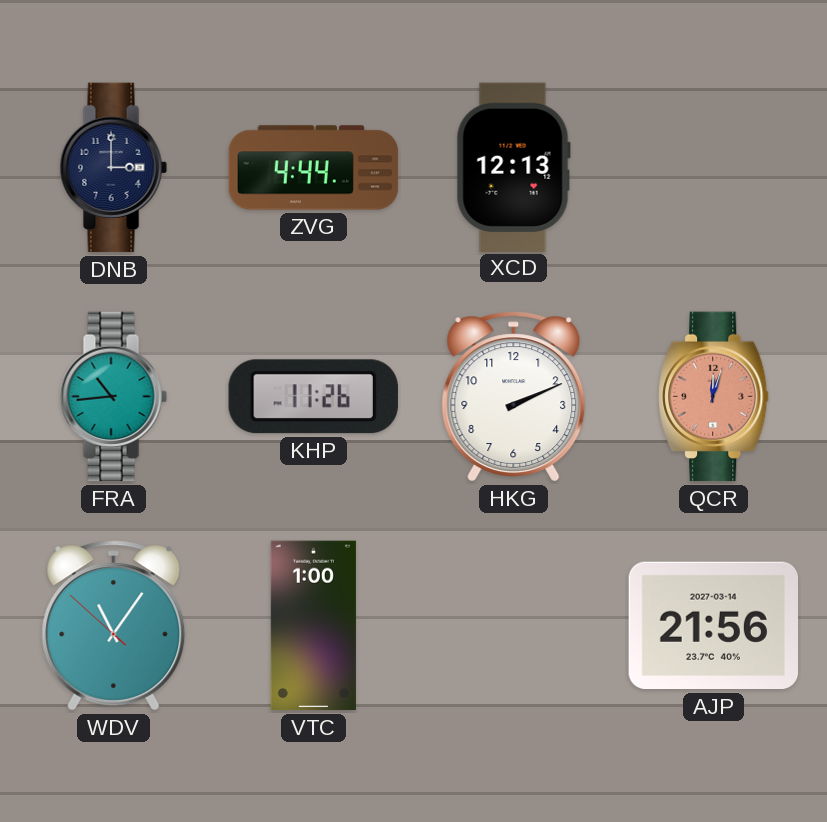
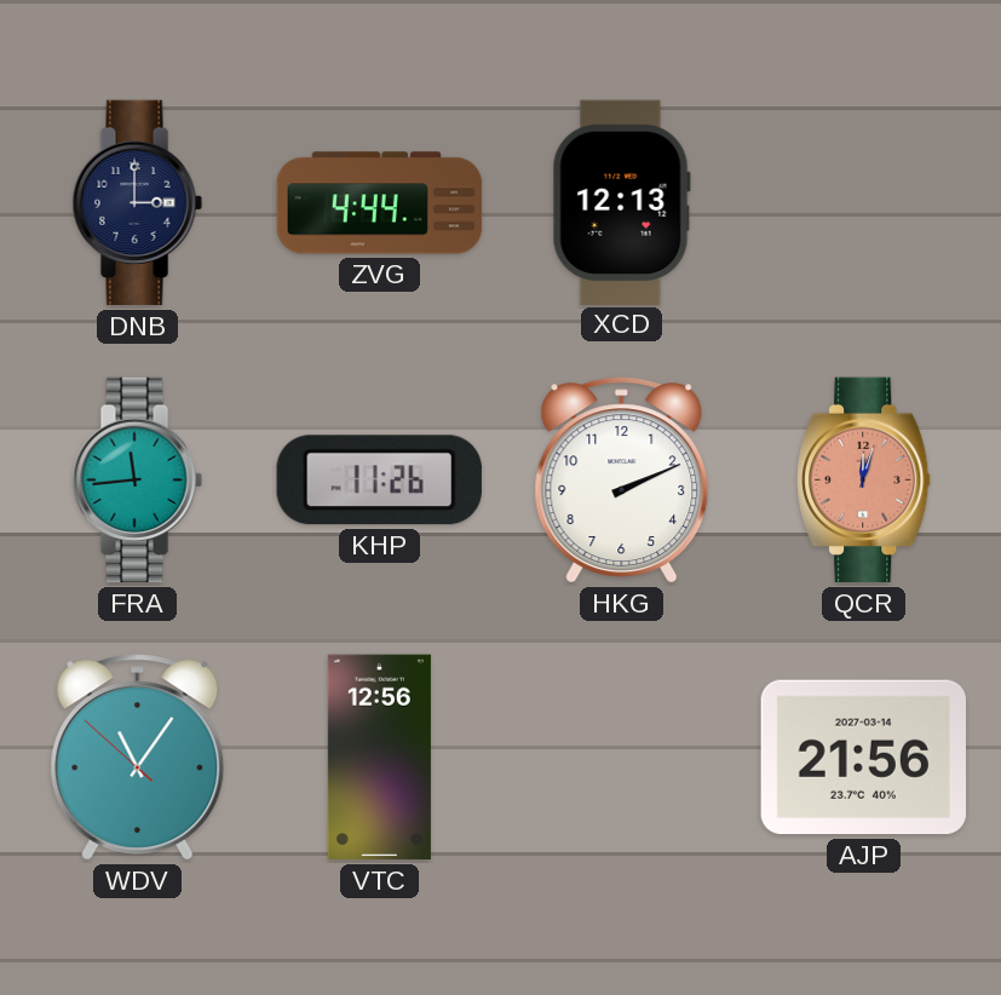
FRA: 10:44 -> 11:44
VTC: 1:00 -> 12:56
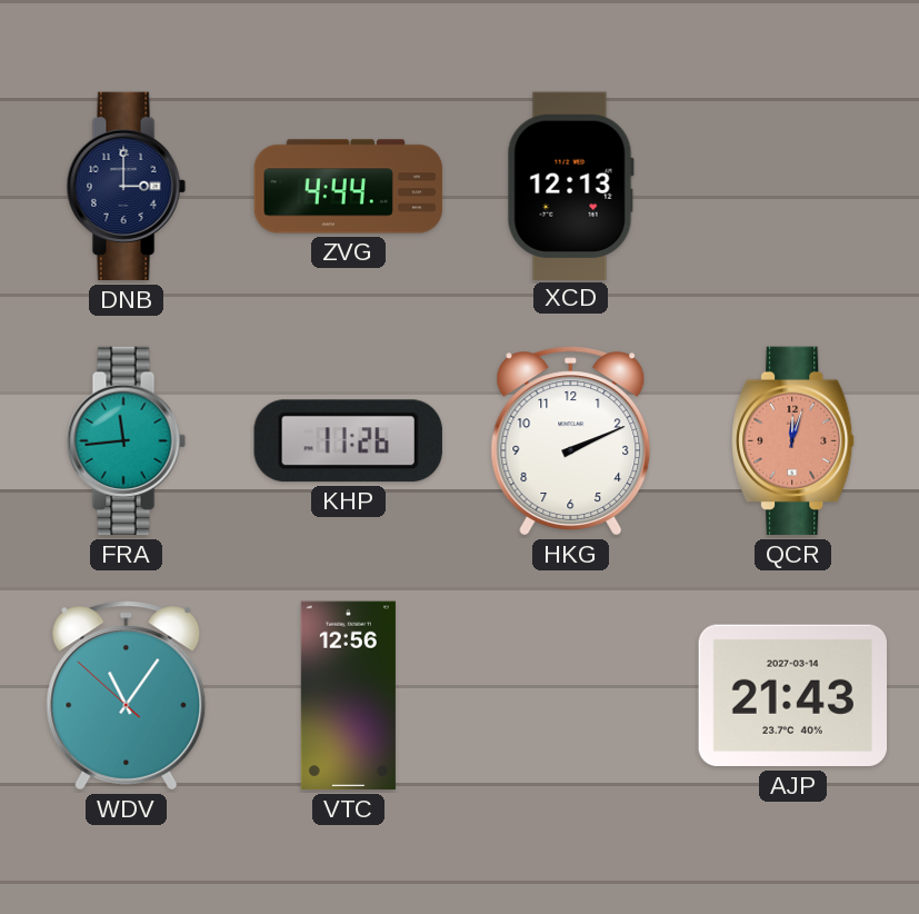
AJP: 21:56 -> 21:43
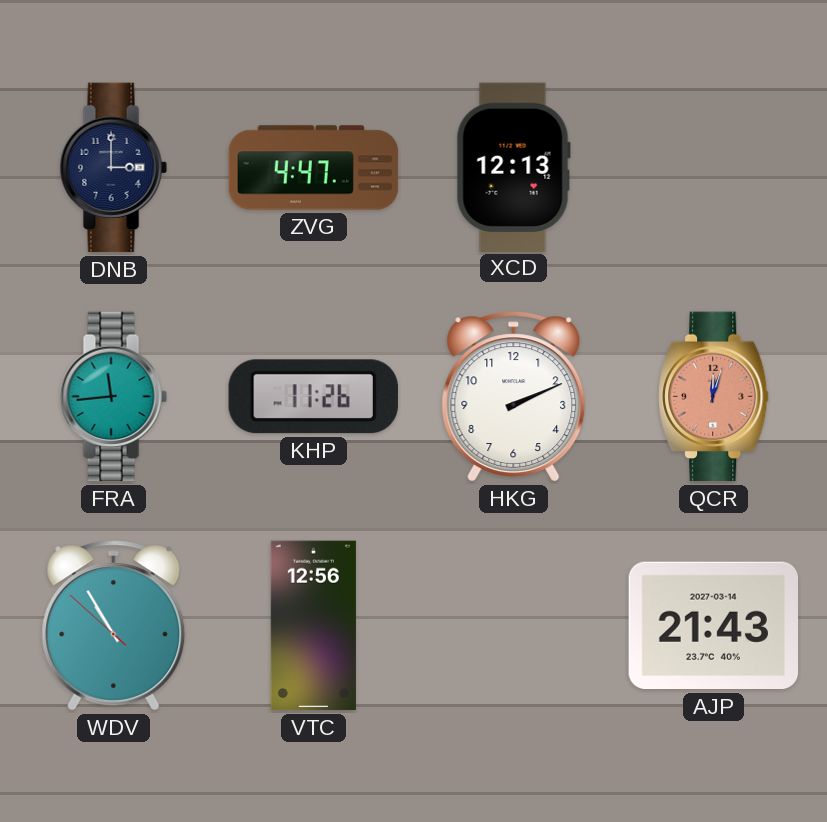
ZVG: 4:44 -> 4:47
WDV: 11:05 -> 10:54
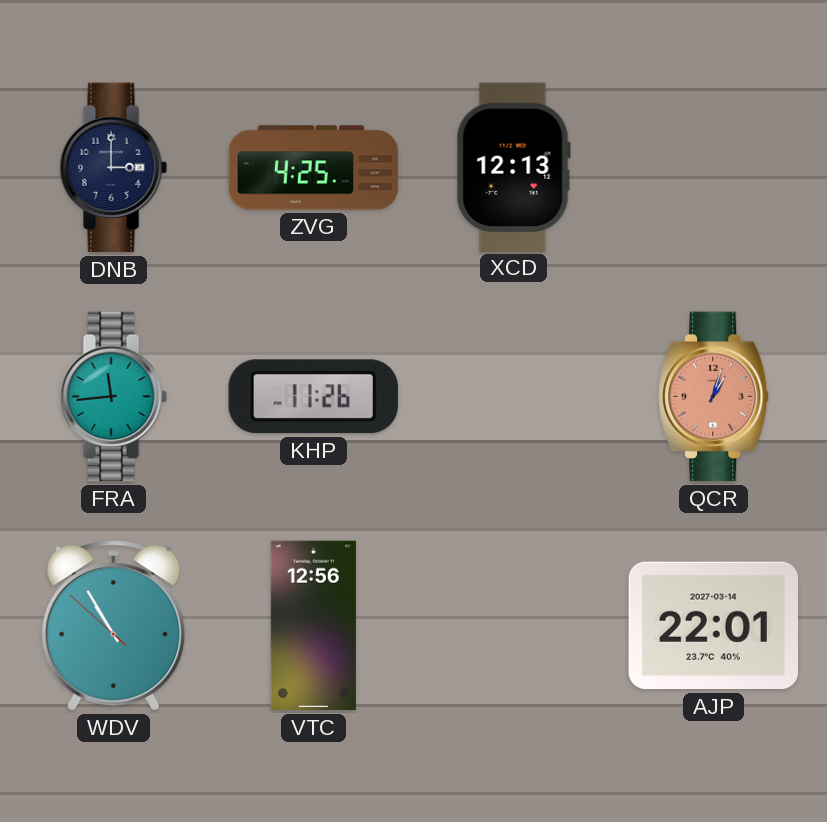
ZVG: 4:47 -> 4:25
HKG: 2:11 -> none
QCR: 12:03 -> 1:03
AJP: 21:43 -> 22:01
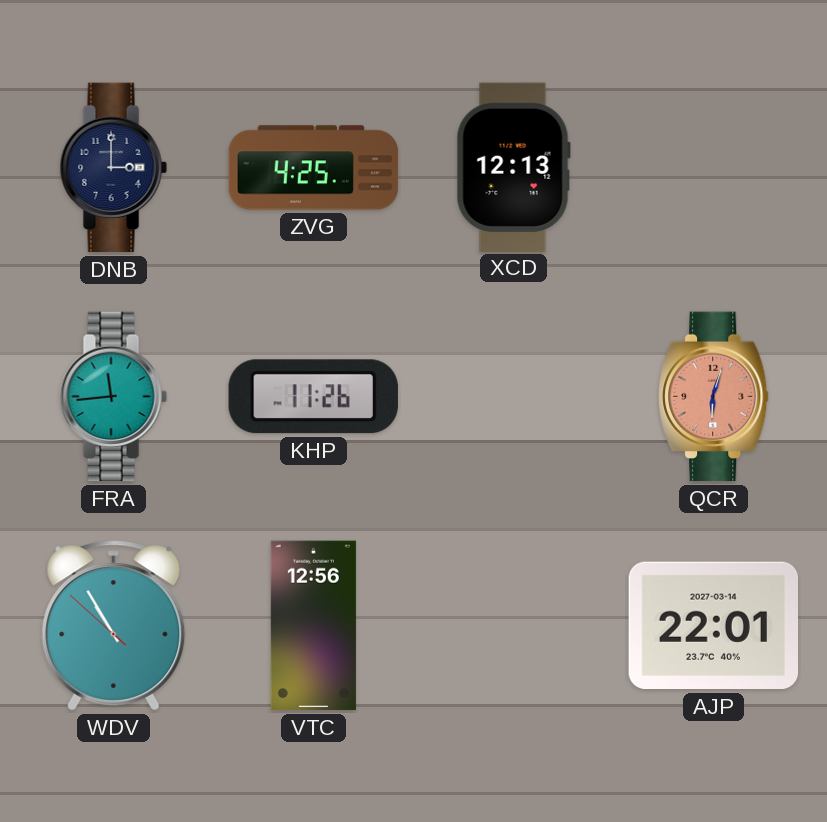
QCR: 1:03 -> 6:03
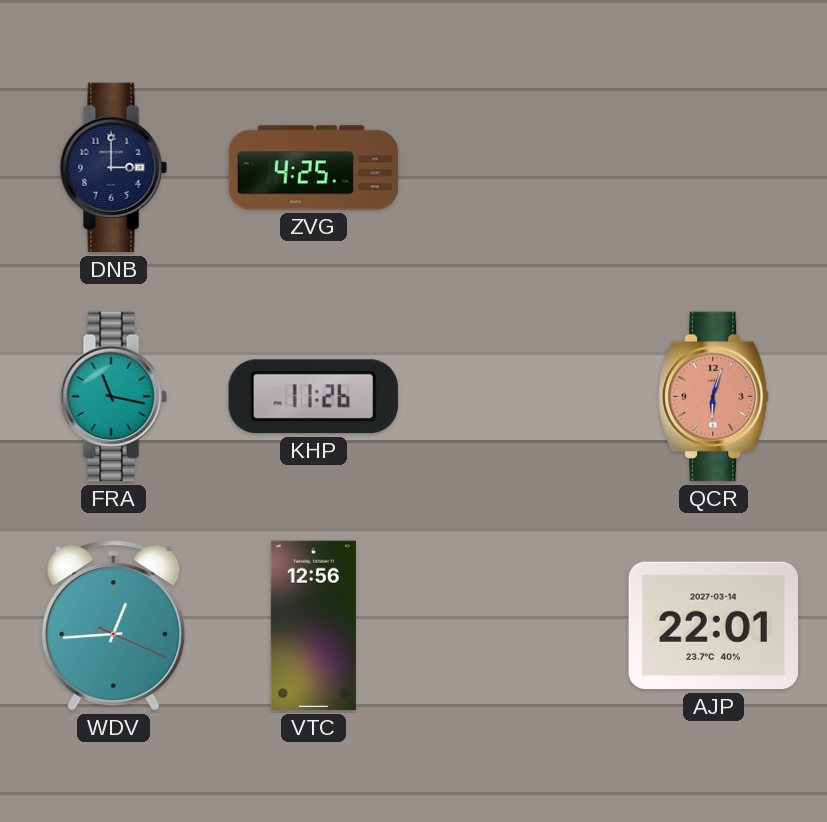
XCD: 12:13 -> none
FRA: 11:44 -> 11:17
WDV: 10:54 -> 12:44
